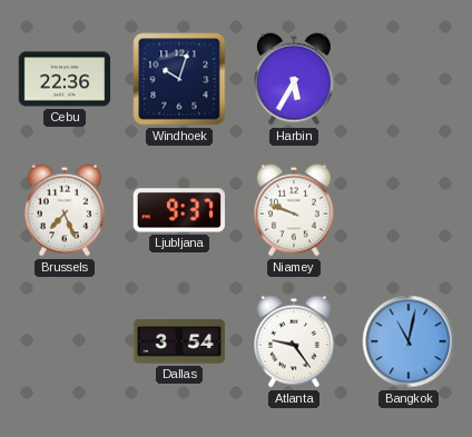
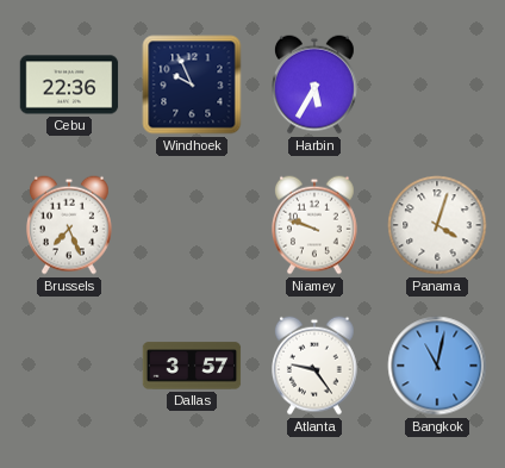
Windhoek: 10:03 -> 9:56
Ljubljana: 9:37 -> none
Panama: none -> 4:03
Dallas: 3:54 -> 3:57
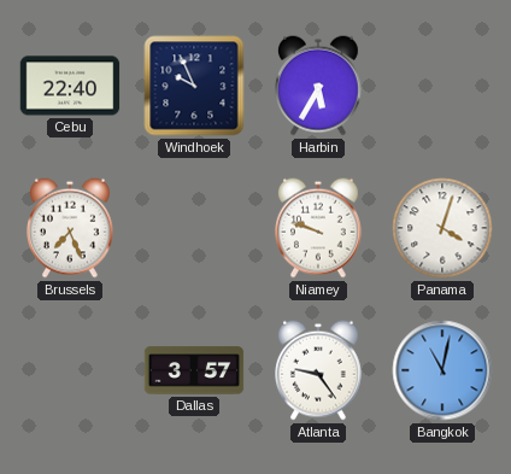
Cebu: 22:36 -> 22:40
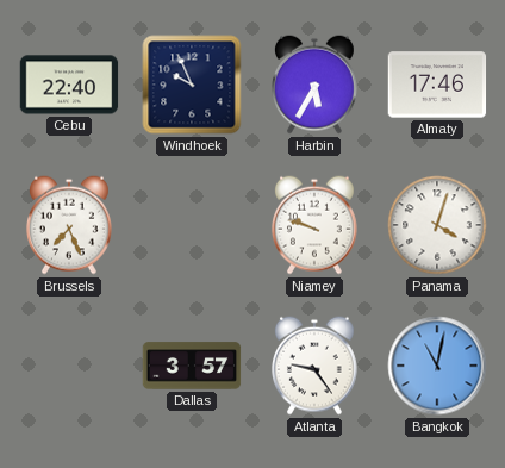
Almaty: none -> 17:46
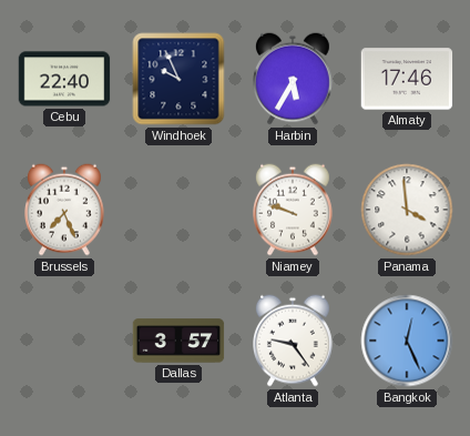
Panama: 4:03 -> 3:59
Bangkok: 11:02 -> 12:26
